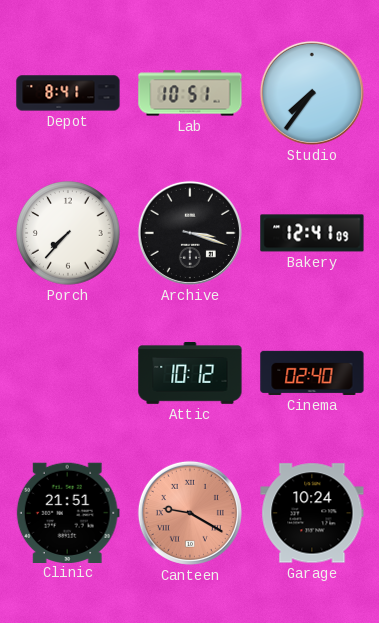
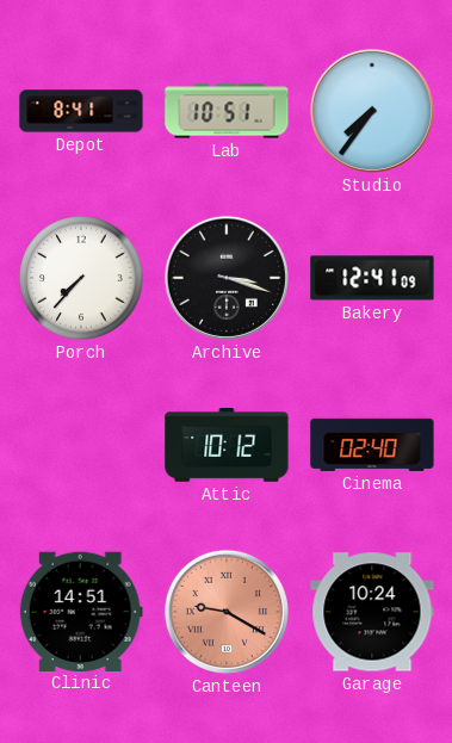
Clinic: 21:51 -> 14:51
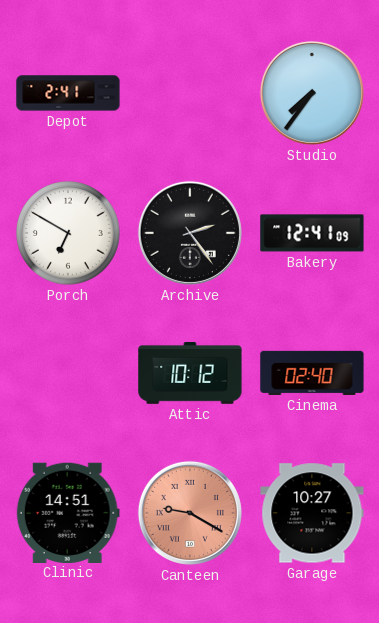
Depot: 8:41 -> 2:41
Lab: 10:51 -> none
Porch: 7:37 -> 6:50
Archive: 3:18 -> 2:24
Garage: 10:24 -> 10:27
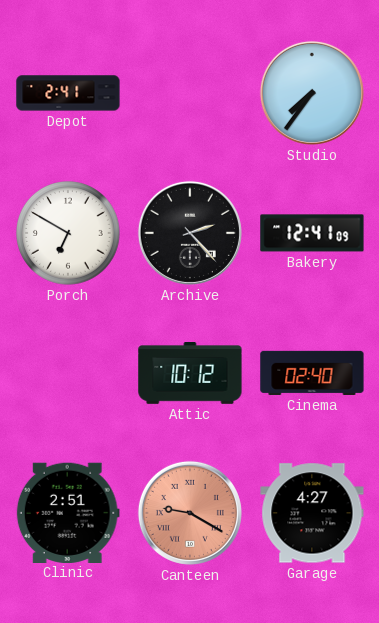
Archive: 2:24 -> 2:23
Clinic: 14:51 -> 2:51
Garage: 10:27 -> 4:27
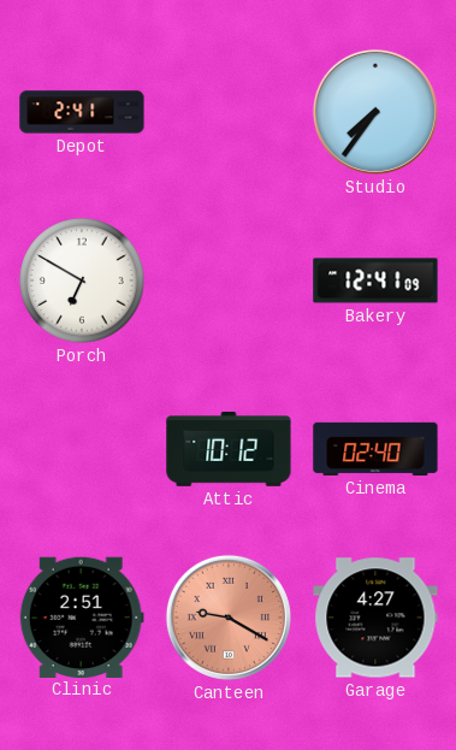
Archive: 2:23 -> none
